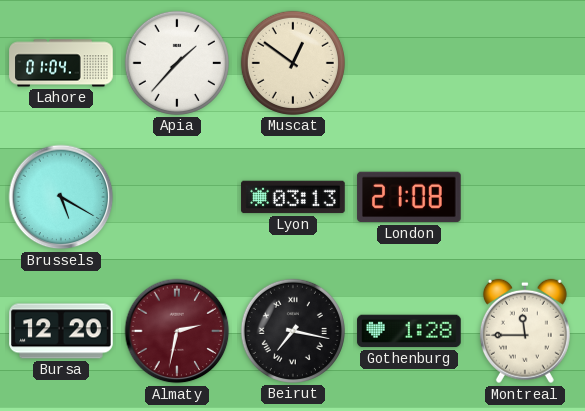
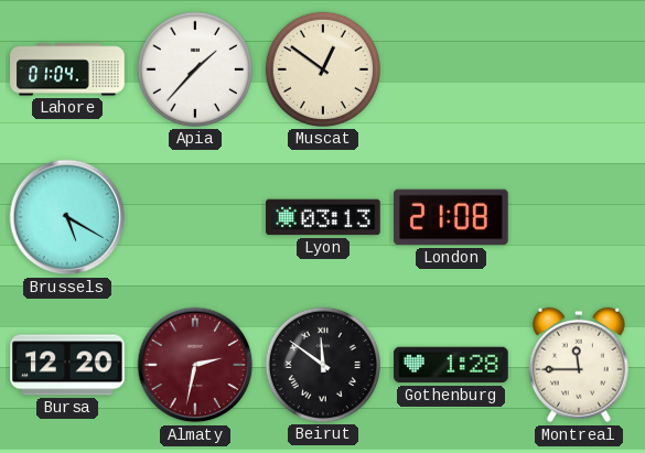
Beirut: 7:17 -> 11:51
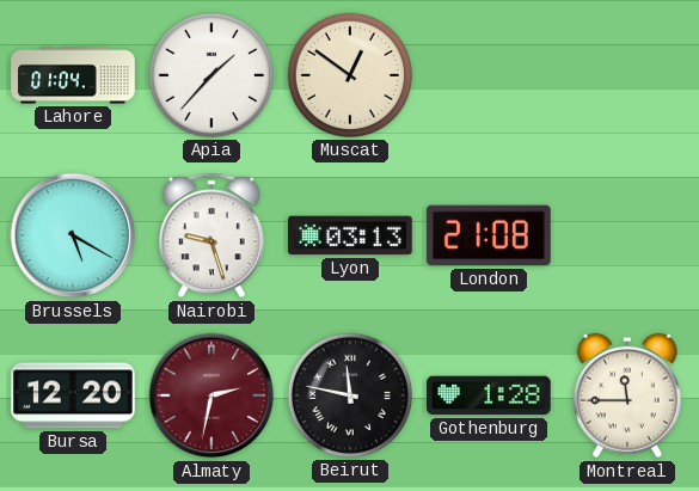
Nairobi: none -> 9:27
Beirut: 11:51 -> 11:47
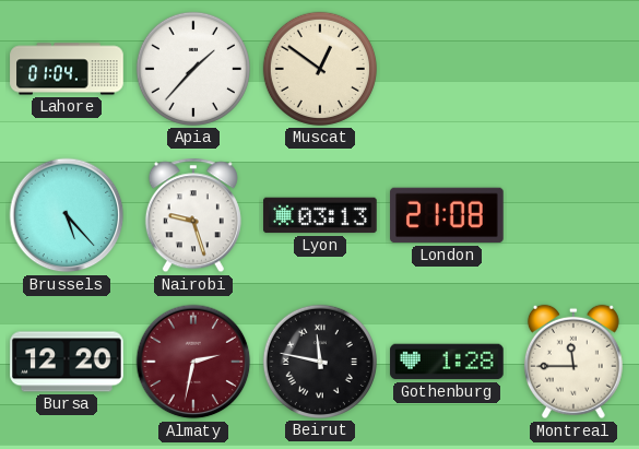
Brussels: 5:20 -> 5:23
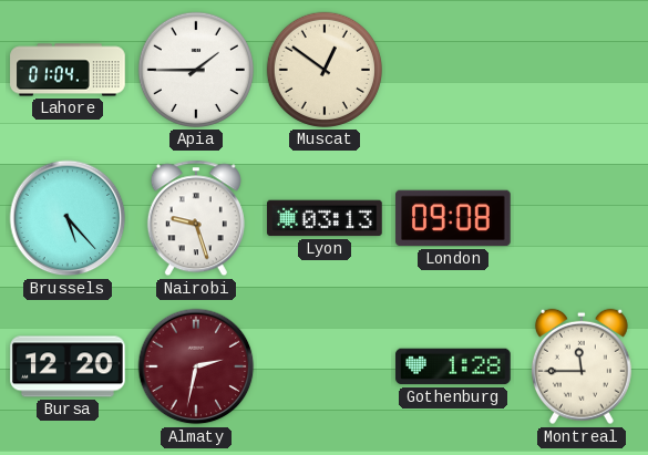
Apia: 1:37 -> 1:45
London: 21:08 -> 09:08
Beirut: 11:47 -> none
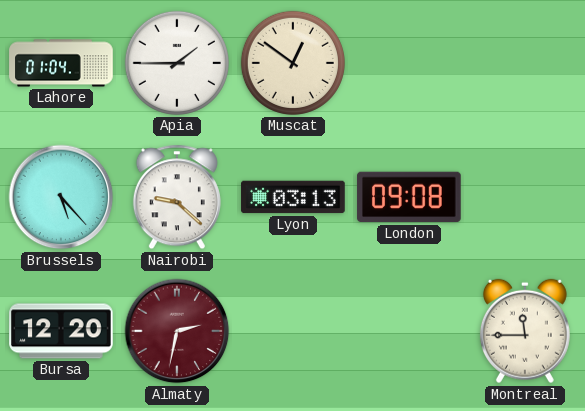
Nairobi: 9:27 -> 9:22
Gothenburg: 1:28 -> none
